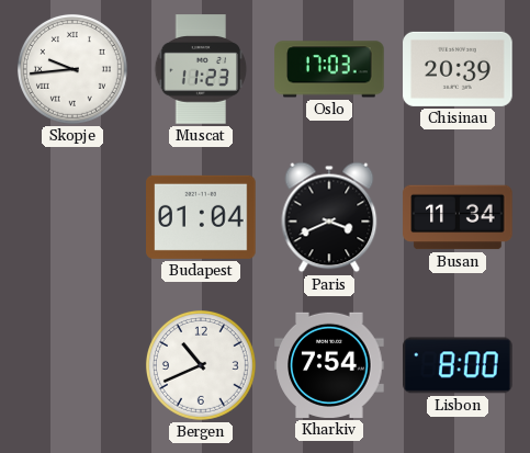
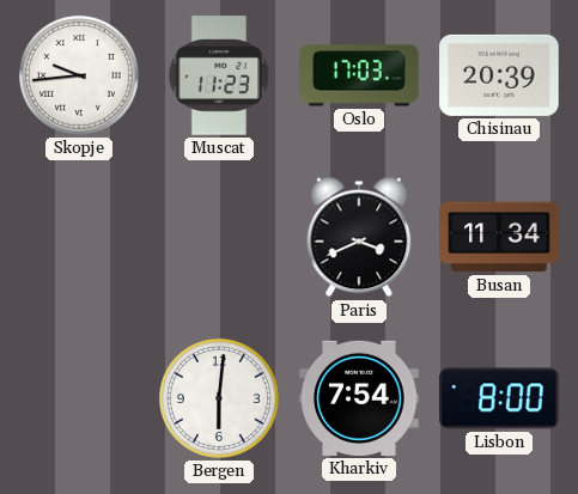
Budapest: 01:04 -> none
Bergen: 10:41 -> 6:01
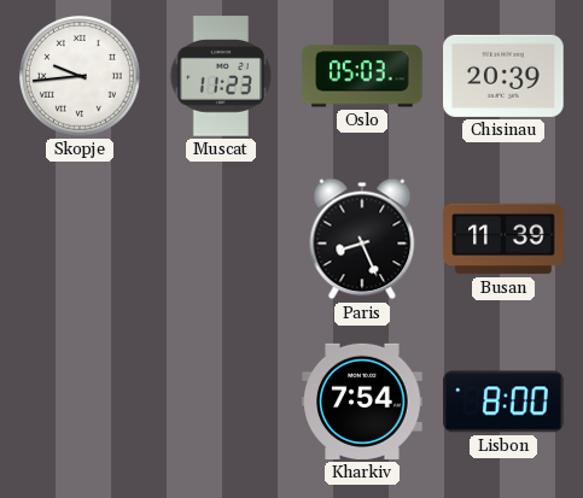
Oslo: 17:03 -> 05:03
Paris: 3:41 -> 8:26
Busan: 11:34 -> 11:39
Bergen: 6:01 -> none
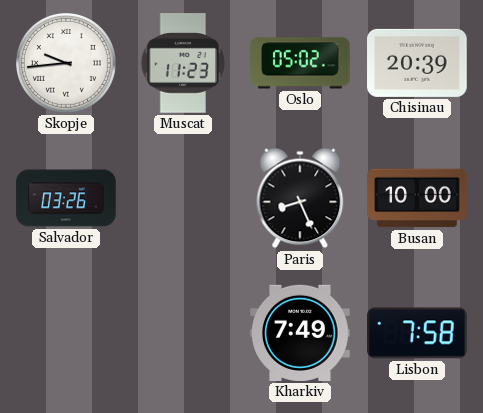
Oslo: 05:03 -> 05:02
Salvador: none -> 03:26
Busan: 11:39 -> 10:00
Kharkiv: 7:54 -> 7:49
Lisbon: 8:00 -> 7:58
